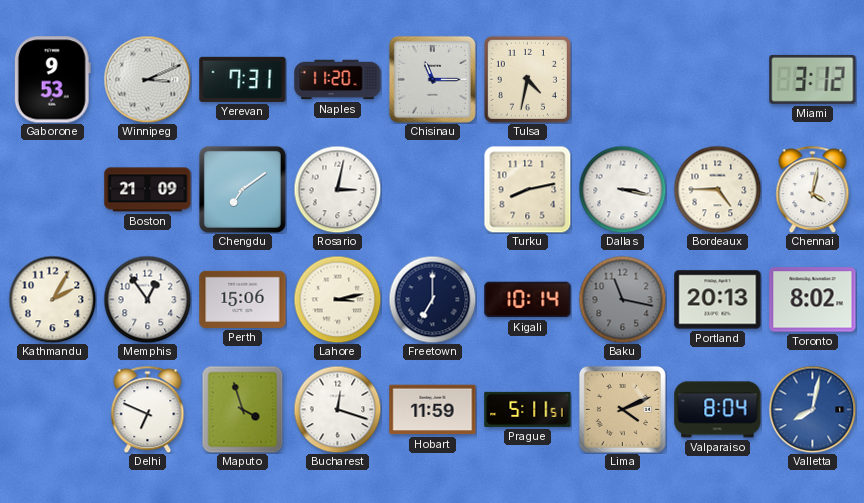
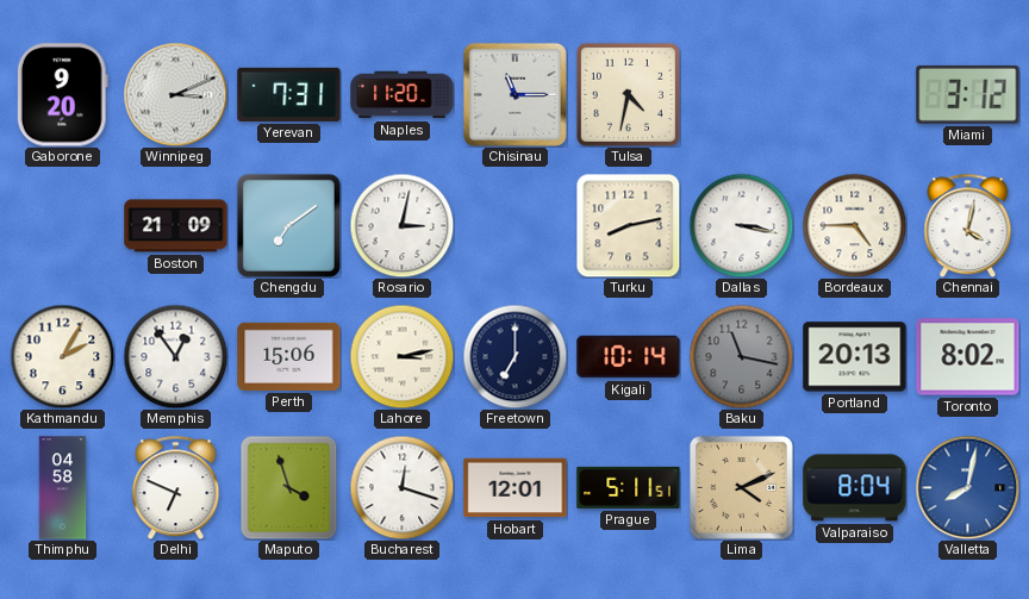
Gaborone: 9:53 -> 9:20
Thimphu: none -> 04:58
Hobart: 11:59 -> 12:01
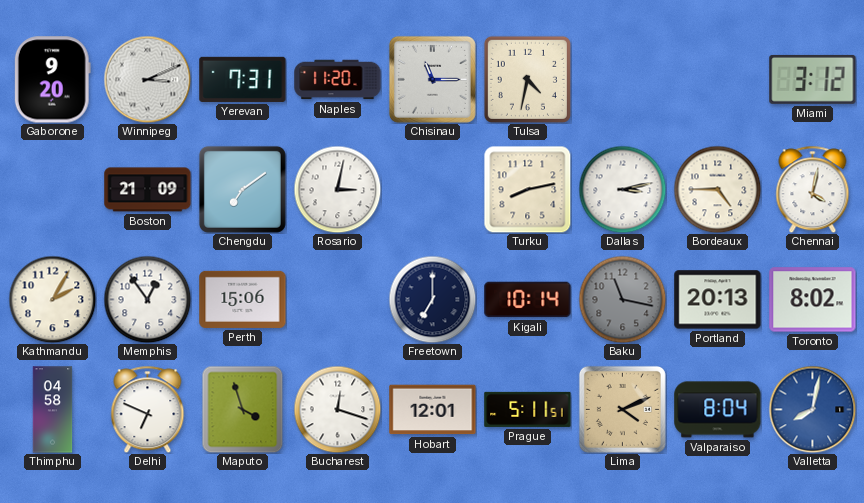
Dallas: 3:17 -> 3:13
Lahore: 3:13 -> none
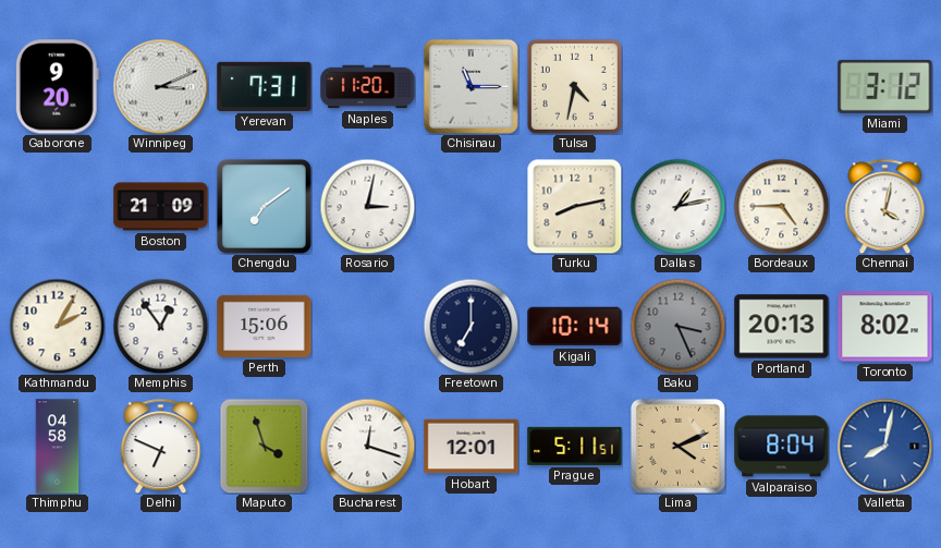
Dallas: 3:13 -> 1:13
Baku: 11:17 -> 3:26
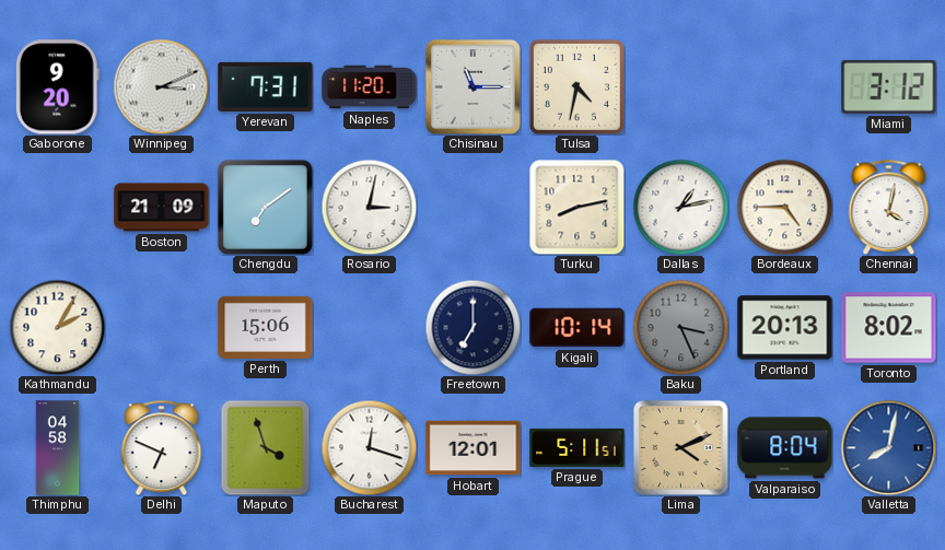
Memphis: 12:54 -> none
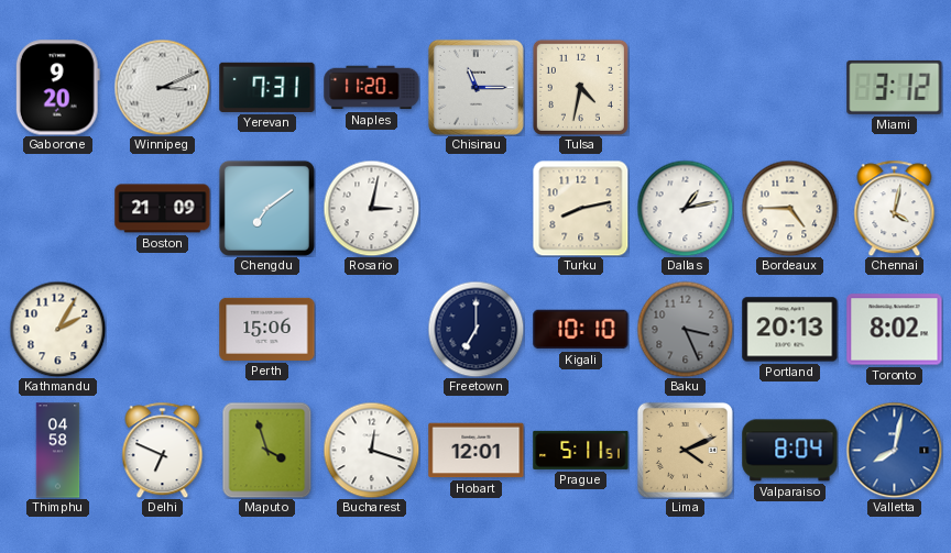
Kigali: 10:14 -> 10:10
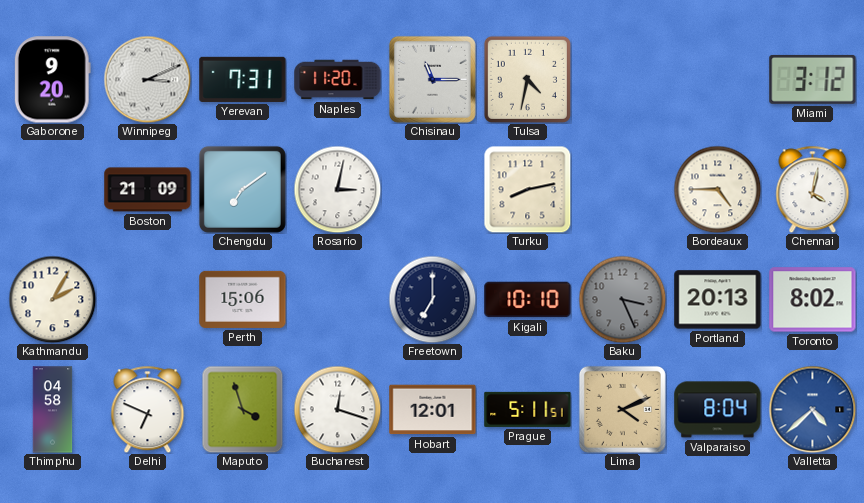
Dallas: 1:13 -> none
Valletta: 8:02 -> 4:38
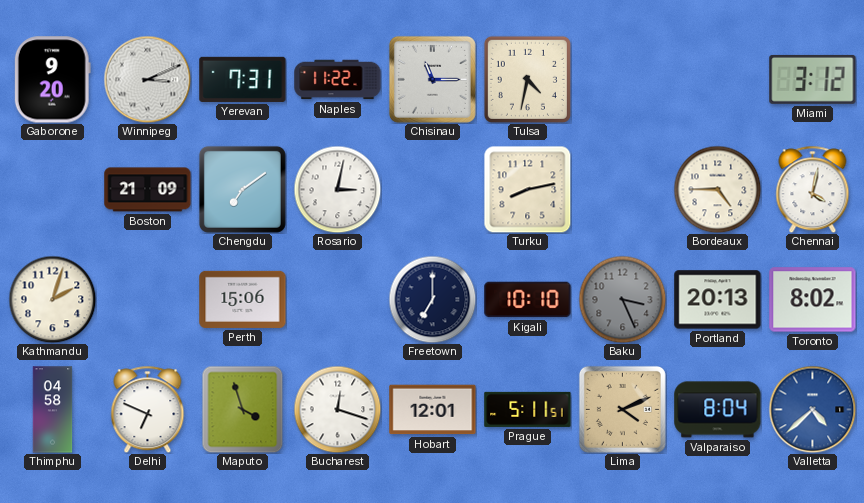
Naples: 11:20 -> 11:22
Kathmandu: 2:05 -> 2:03
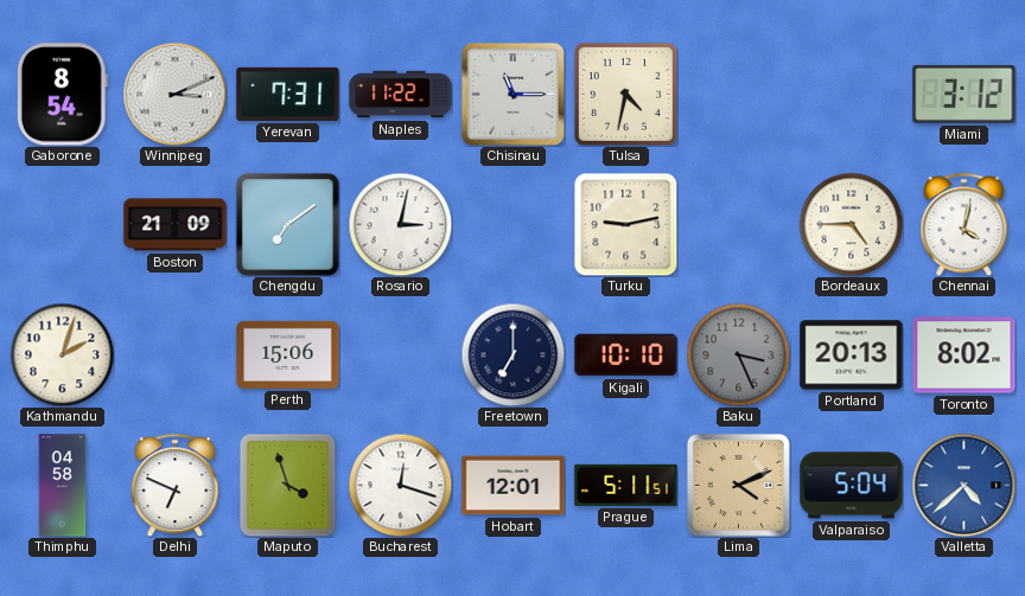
Gaborone: 9:20 -> 8:54
Turku: 8:13 -> 9:13
Valparaiso: 8:04 -> 5:04
